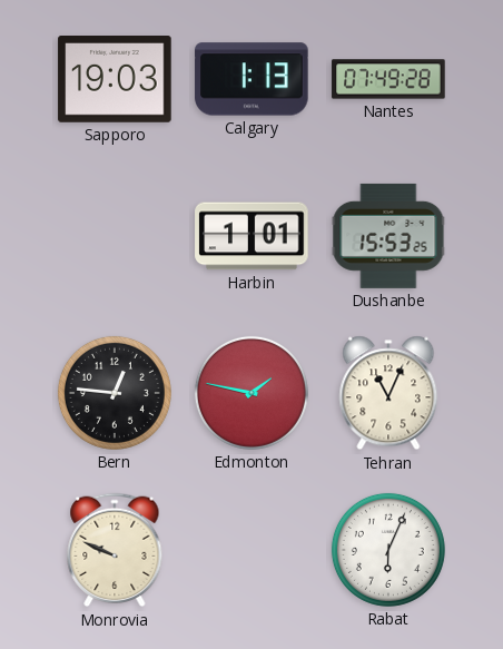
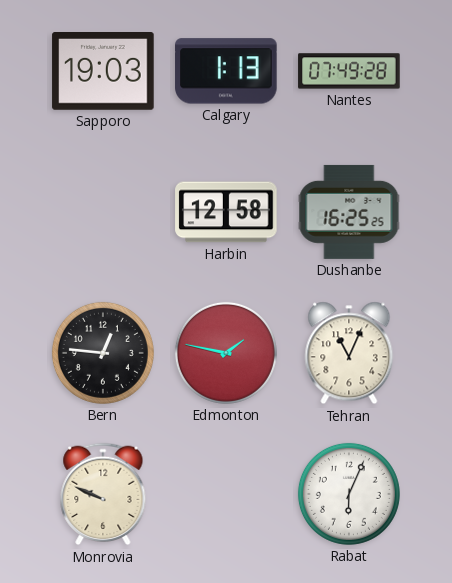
Harbin: 1:01 -> 12:58
Dushanbe: 15:53 -> 16:25
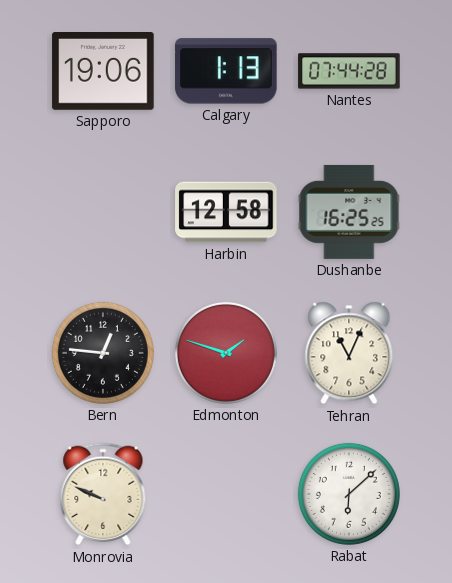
Sapporo: 19:03 -> 19:06
Nantes: 07:49 -> 07:44
Edmonton: 1:47 -> 1:48
Rabat: 6:04 -> 6:08
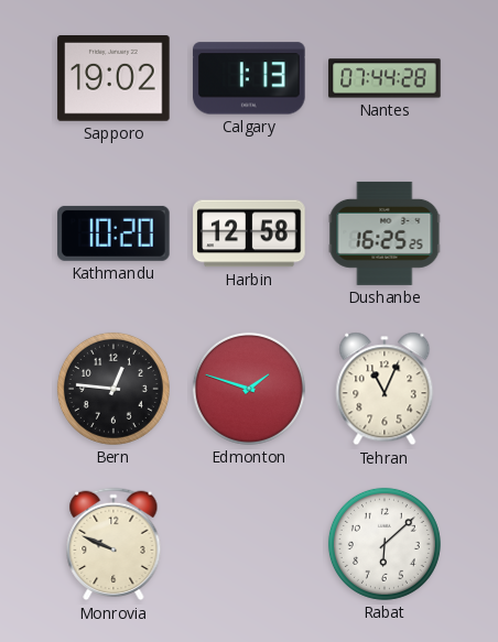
Sapporo: 19:06 -> 19:02
Kathmandu: none -> 10:20
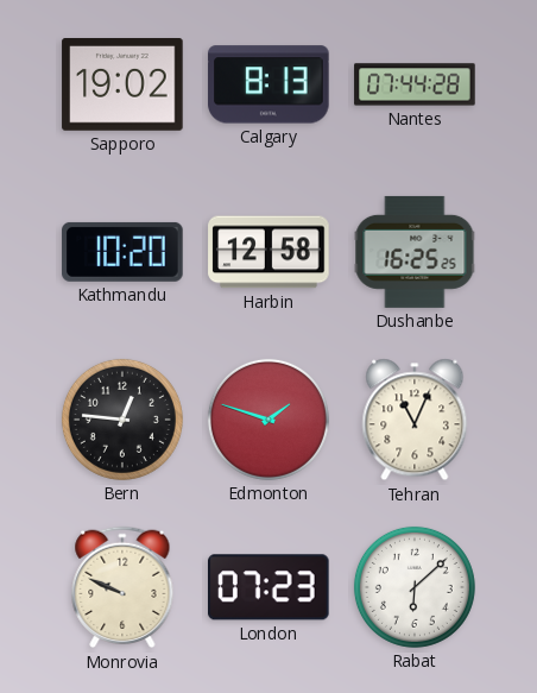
Calgary: 1:13 -> 8:13
London: none -> 07:23
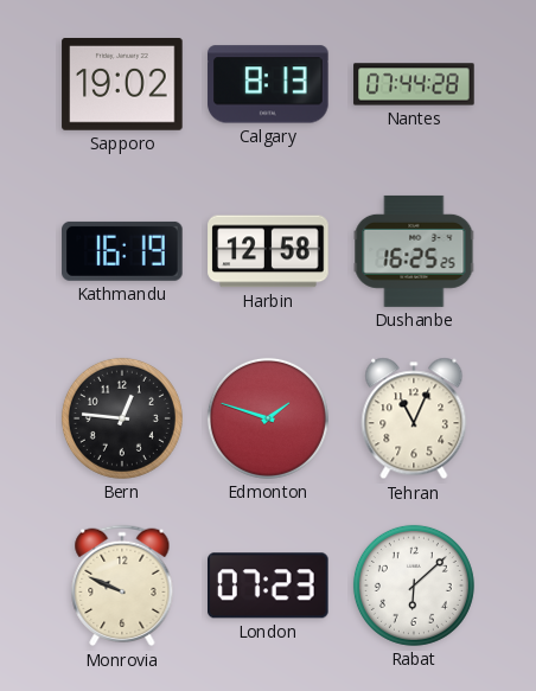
Kathmandu: 10:20 -> 16:19
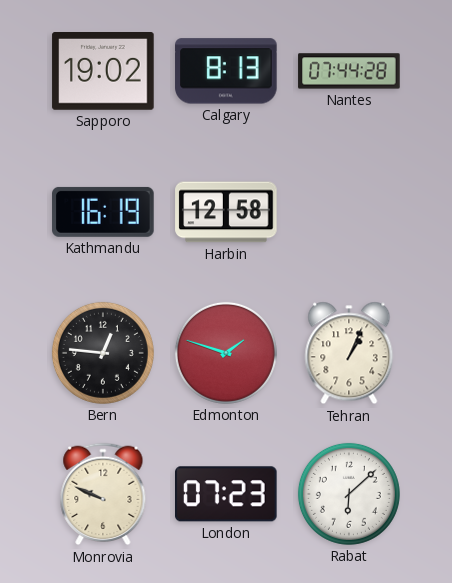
Dushanbe: 16:25 -> none
Tehran: 11:04 -> 1:04
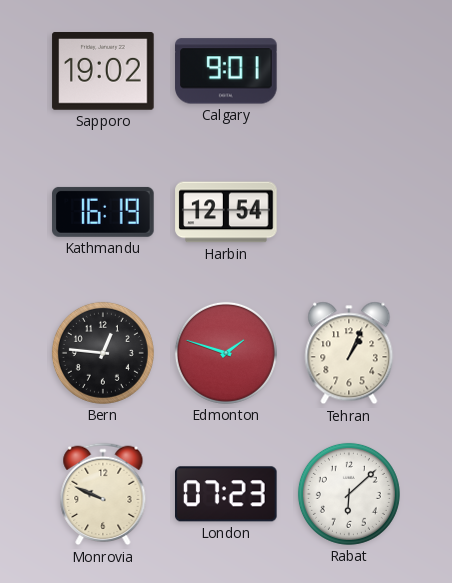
Calgary: 8:13 -> 9:01
Nantes: 07:44 -> none
Harbin: 12:58 -> 12:54
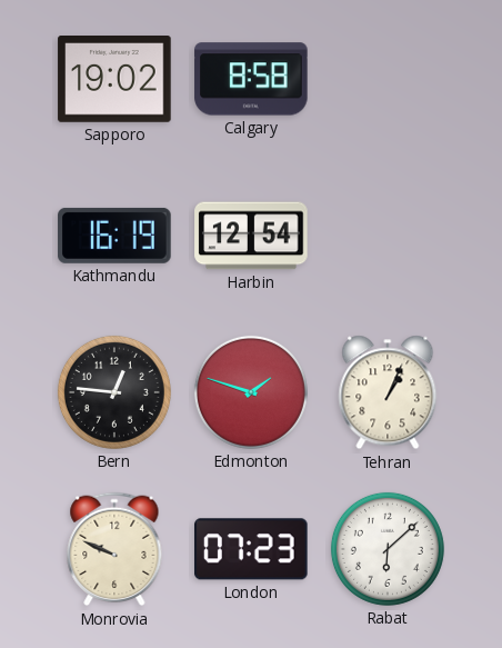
Calgary: 9:01 -> 8:58
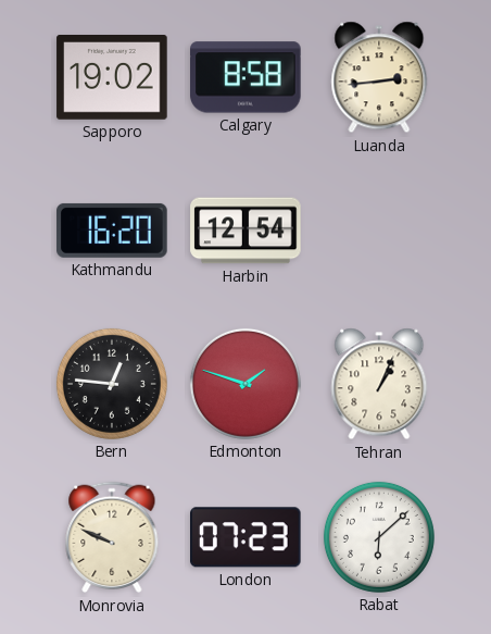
Luanda: none -> 2:44
Kathmandu: 16:19 -> 16:20
